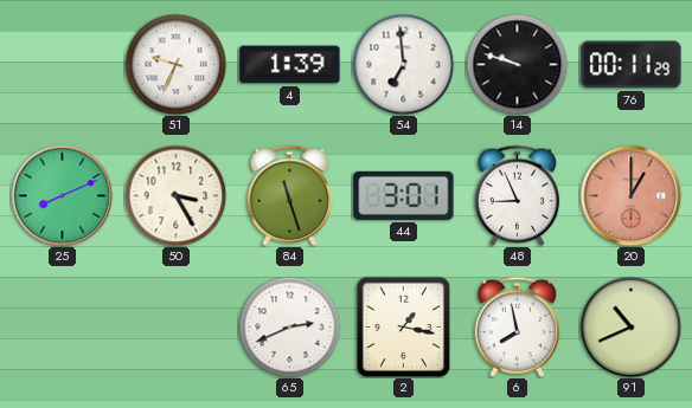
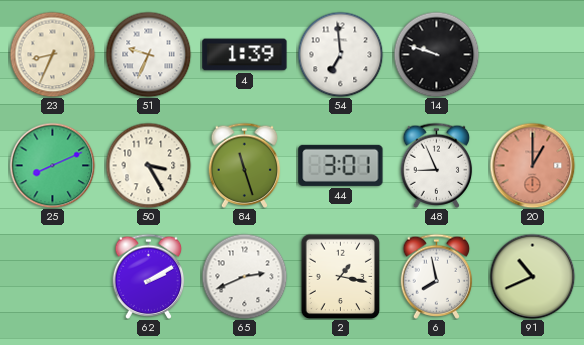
23: none -> 8:34
76: 00:11 -> none
62: none -> 2:10
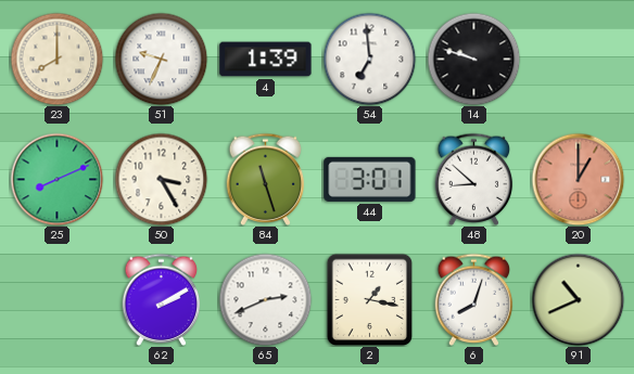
23: 8:34 -> 8:00
48: 8:56 -> 8:52
6: 7:58 -> 8:03
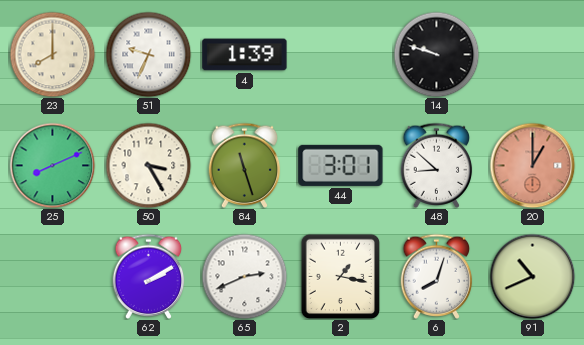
54: 6:59 -> none
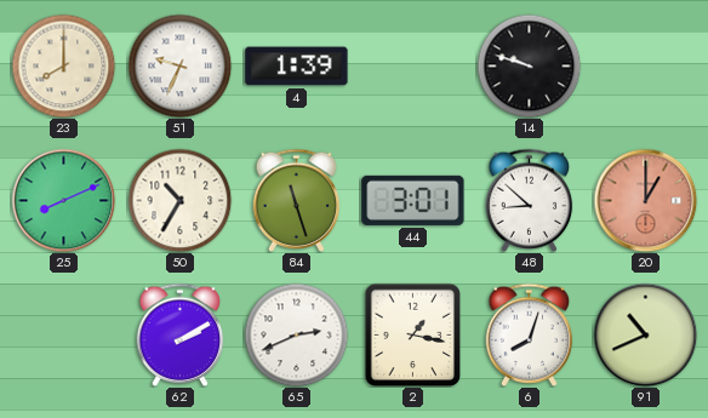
50: 3:25 -> 10:35
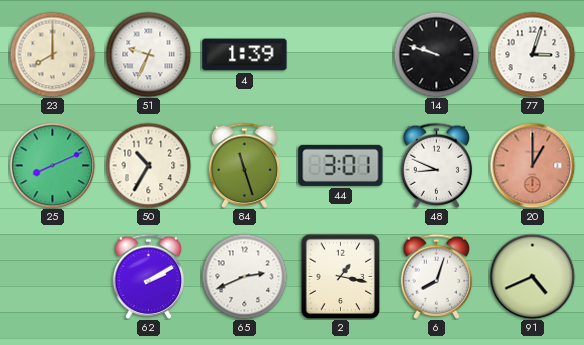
77: none -> 3:03
48: 8:52 -> 8:49
91: 10:41 -> 4:41
